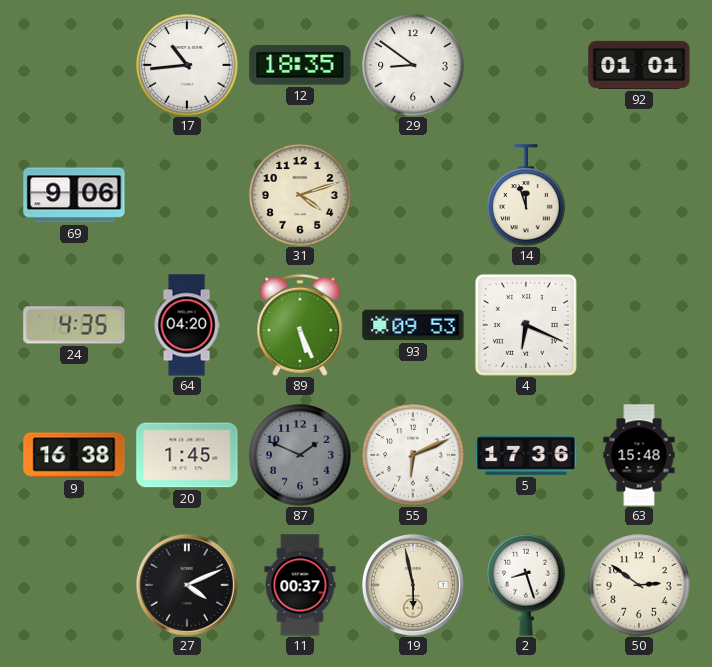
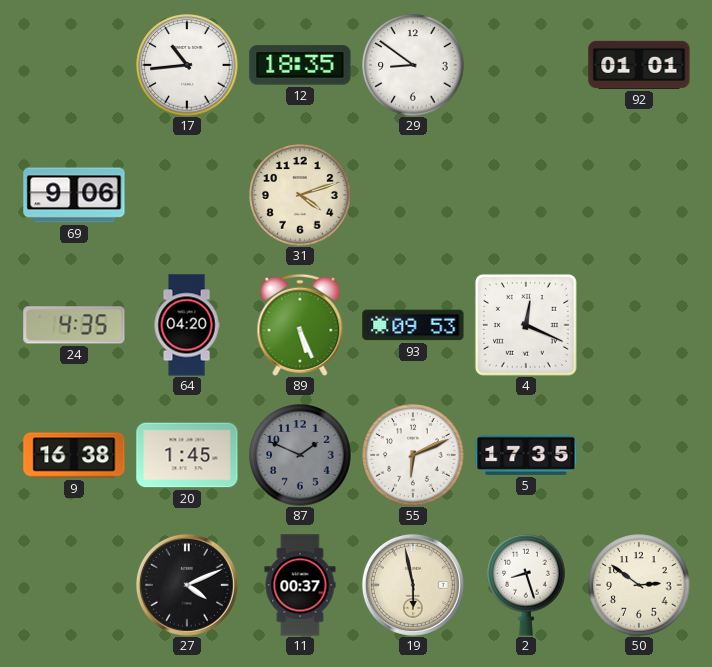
14: 11:57 -> none
4: 6:19 -> 12:19
5: 17:36 -> 17:35
63: 15:48 -> none
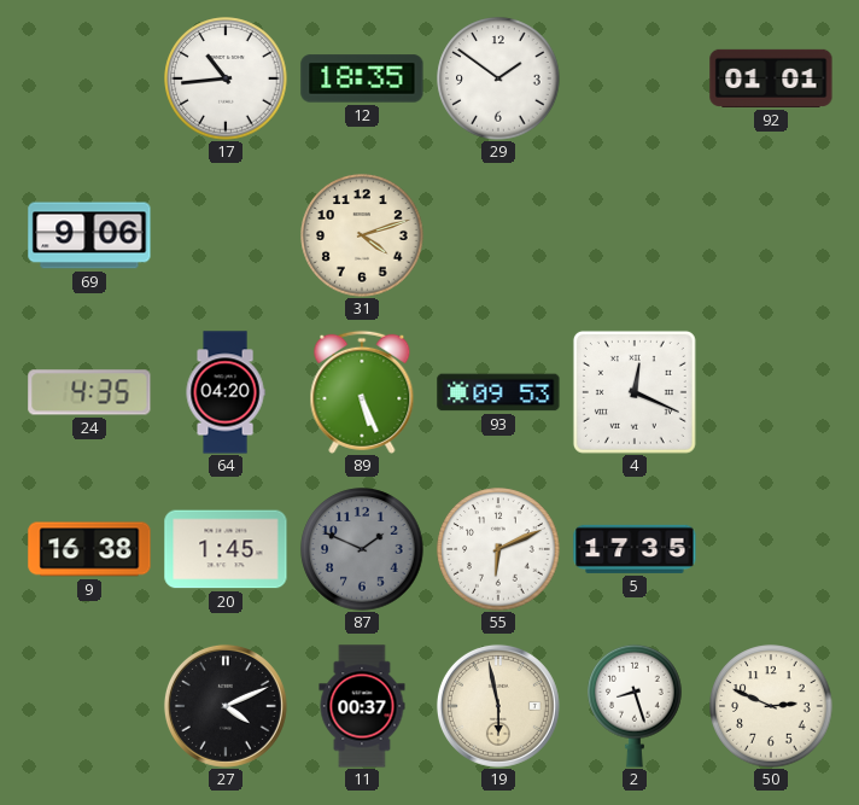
29: 8:51 -> 1:51
50: 2:51 -> 2:49
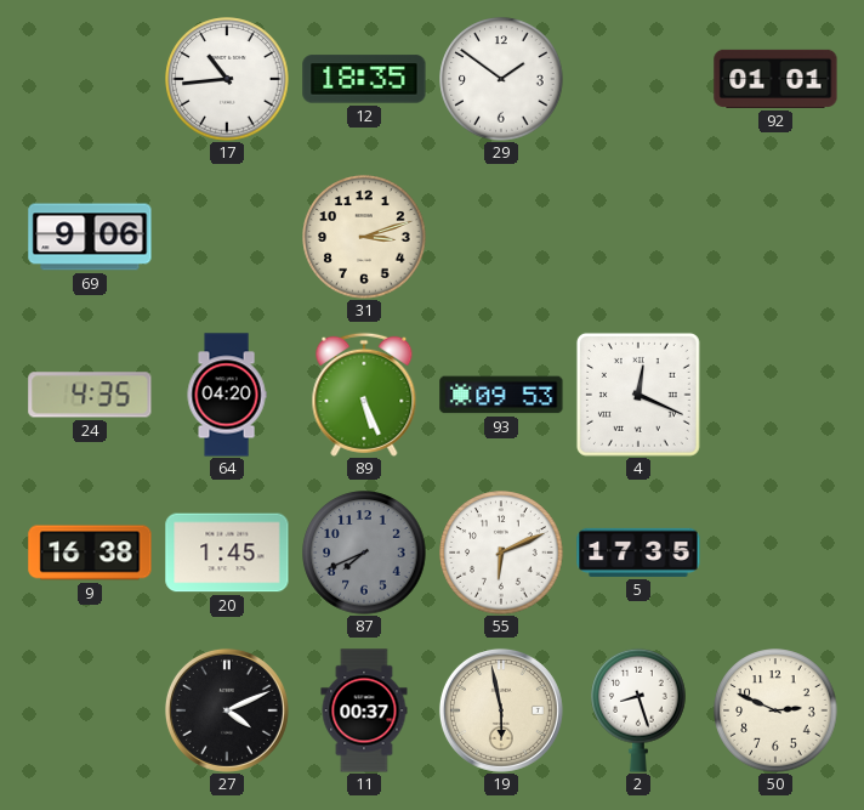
31: 4:12 -> 3:12
87: 1:49 -> 7:41
